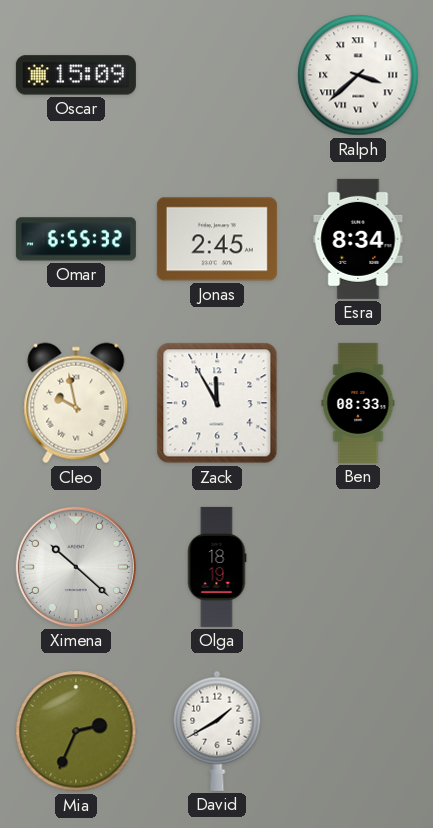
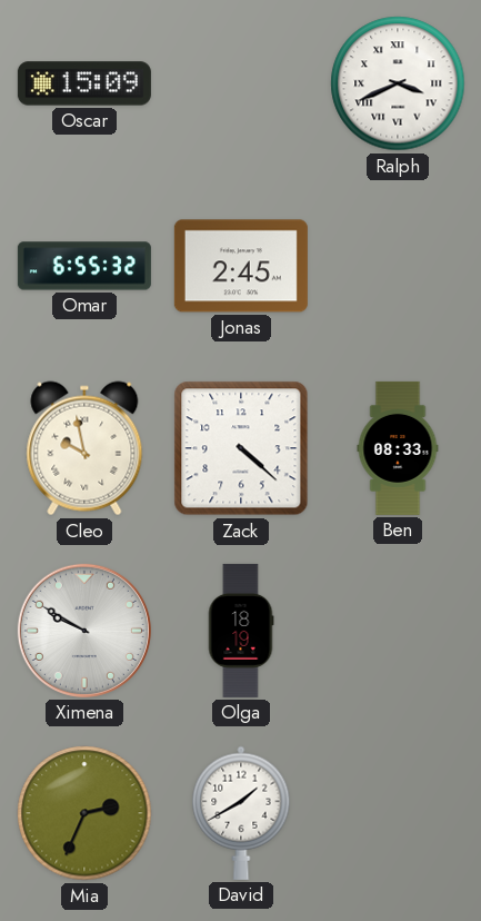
Ralph: 3:38 -> 3:41
Esra: 8:34 -> none
Zack: 11:55 -> 4:22
Ximena: 10:22 -> 9:50
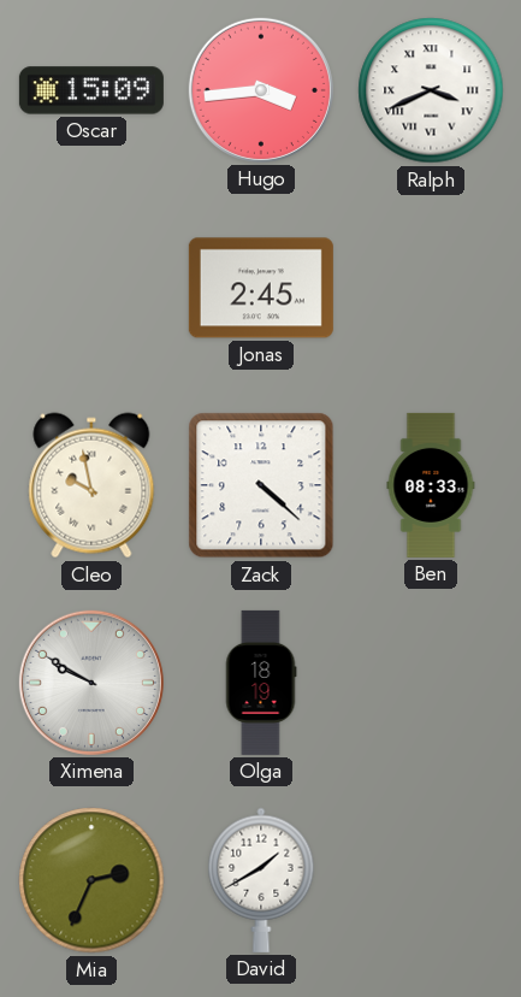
Hugo: none -> 3:44
Omar: 6:55 -> none
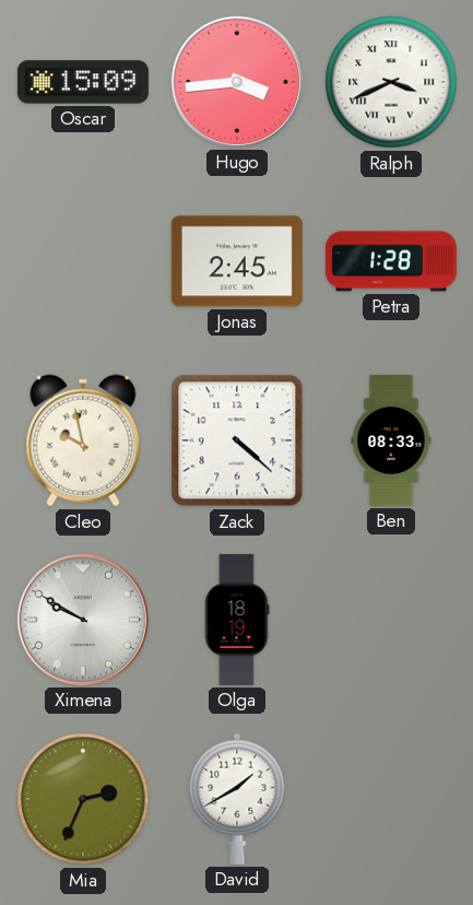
Petra: none -> 1:28
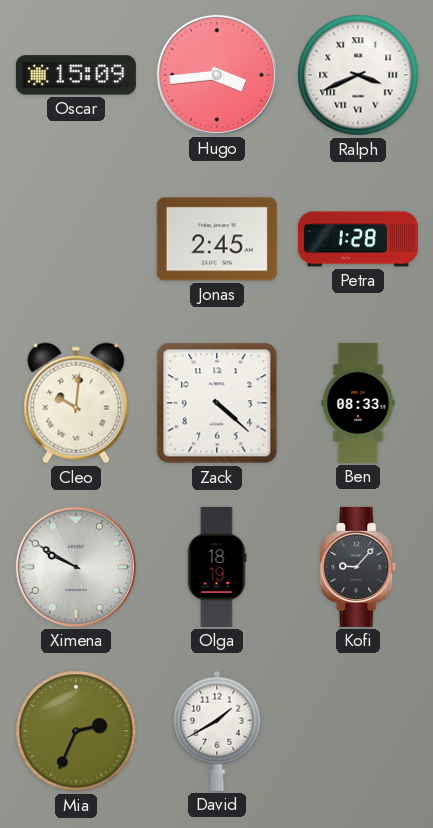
Cleo: 9:58 -> 10:01
Kofi: none -> 9:07
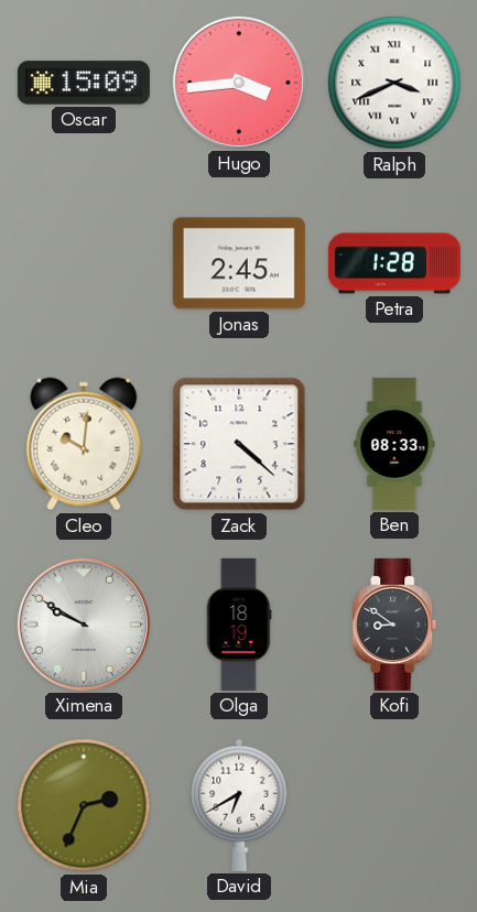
Kofi: 9:07 -> 8:51
David: 1:40 -> 6:40
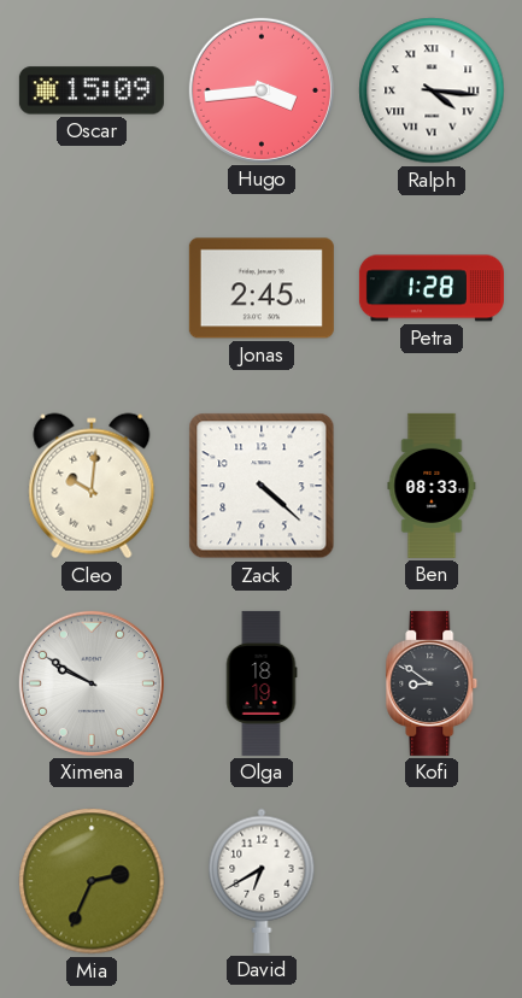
Ralph: 3:41 -> 4:16
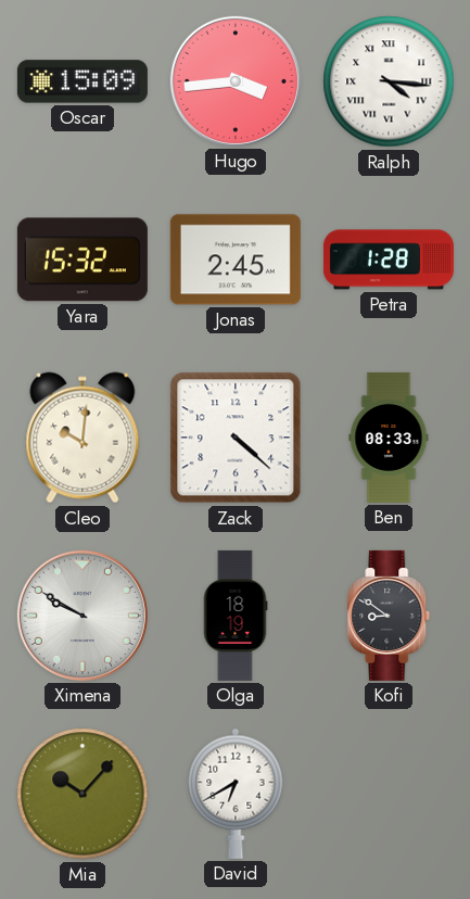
Yara: none -> 15:32
Mia: 2:34 -> 10:07
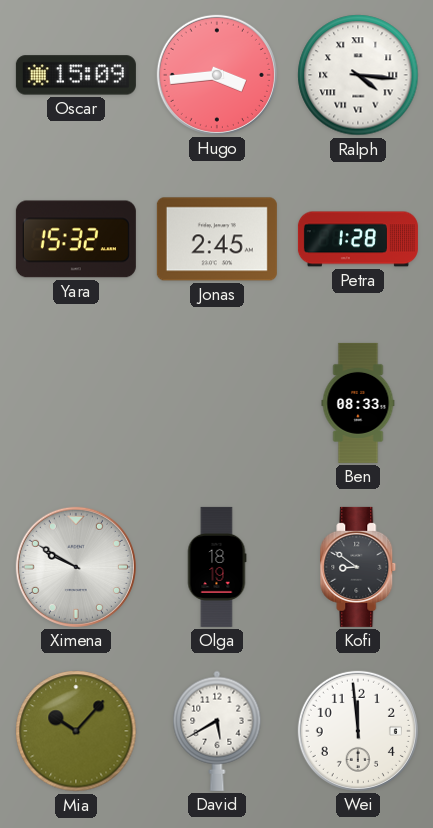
Cleo: 10:01 -> none
Zack: 4:22 -> none
David: 6:40 -> 5:40
Wei: none -> 11:59
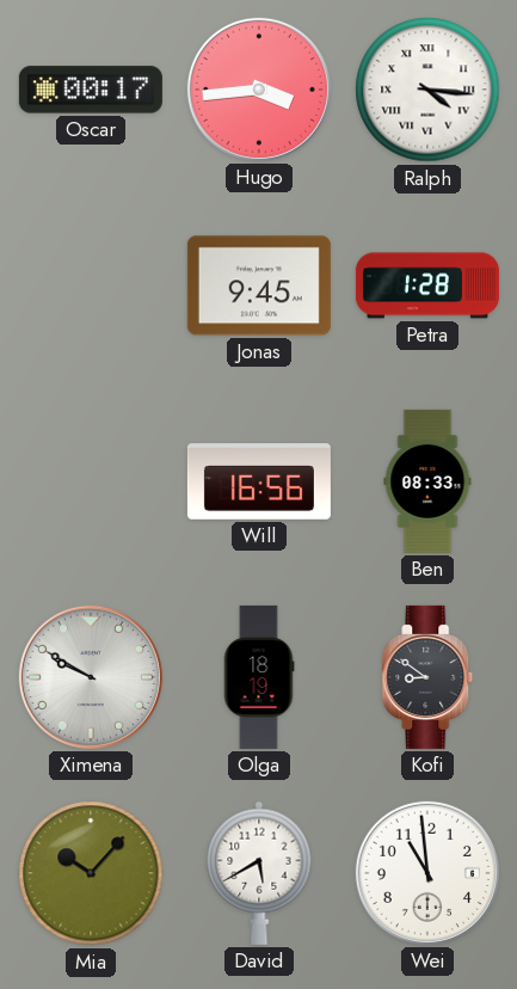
Oscar: 15:09 -> 00:17
Yara: 15:32 -> none
Jonas: 2:45 -> 9:45
Will: none -> 16:56
Wei: 11:59 -> 10:59
